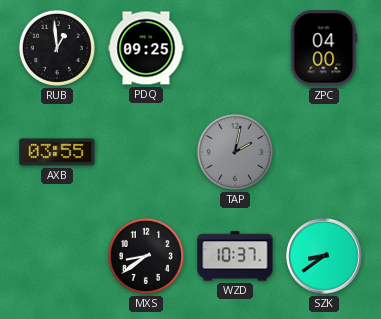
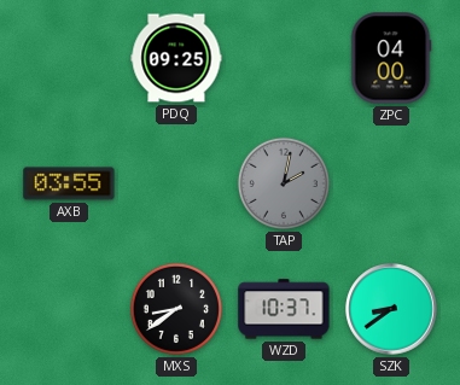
RUB: 12:59 -> none
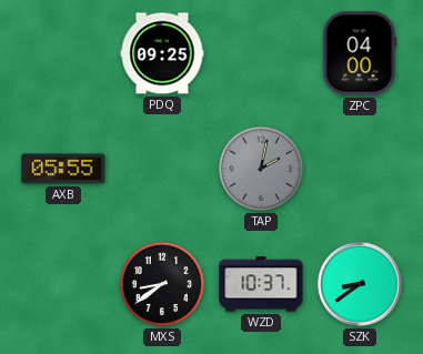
AXB: 03:55 -> 05:55
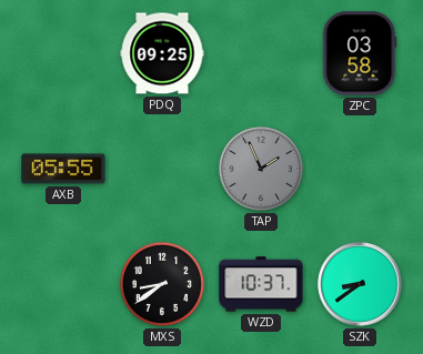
ZPC: 04:00 -> 03:58
TAP: 2:02 -> 1:56
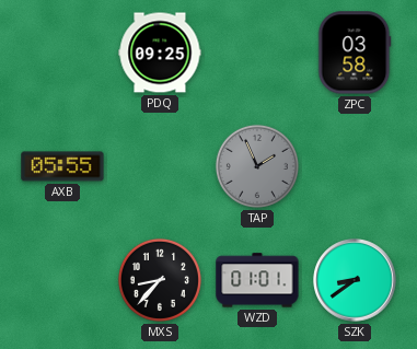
MXS: 8:39 -> 8:37
WZD: 10:37 -> 01:01
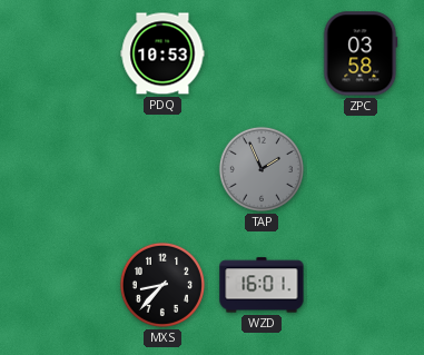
PDQ: 09:25 -> 10:53
AXB: 05:55 -> none
WZD: 01:01 -> 16:01
SZK: 8:39 -> none
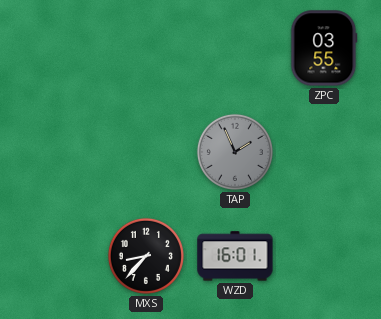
PDQ: 10:53 -> none
ZPC: 03:58 -> 03:55
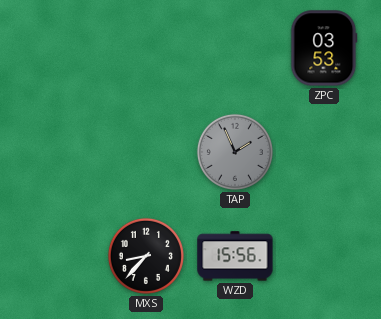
ZPC: 03:55 -> 03:53
WZD: 16:01 -> 15:56
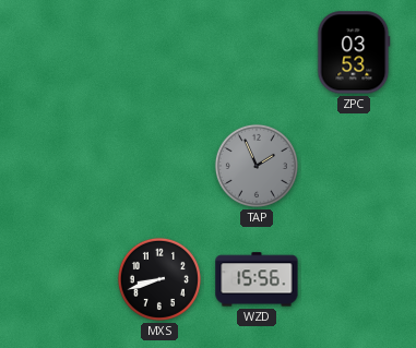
MXS: 8:37 -> 8:42
